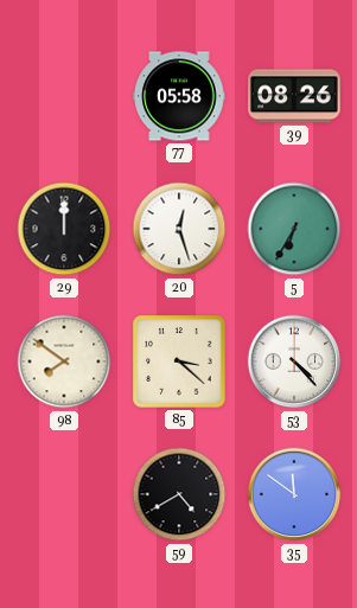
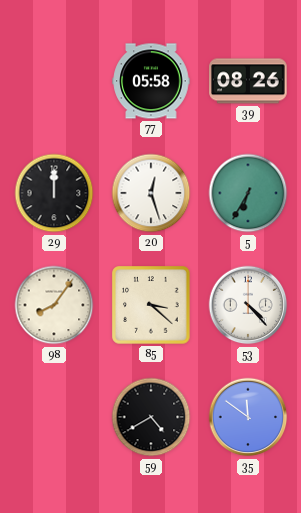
98: 7:51 -> 8:06
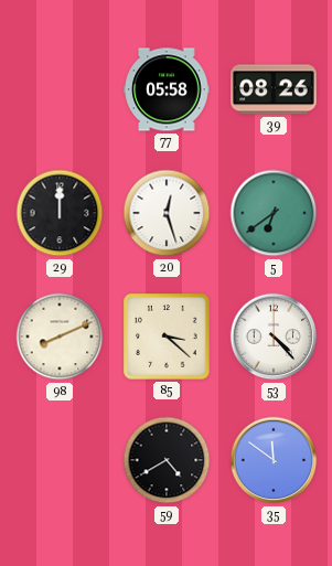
5: 6:35 -> 6:39
98: 8:06 -> 8:11
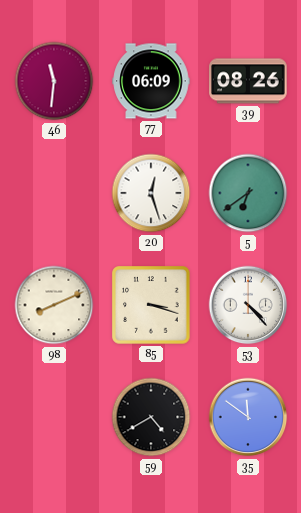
46: none -> 11:31
77: 05:58 -> 06:09
29: 12:00 -> none
85: 3:22 -> 3:18
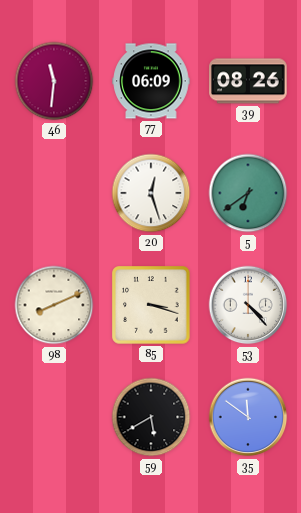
59: 4:40 -> 5:40
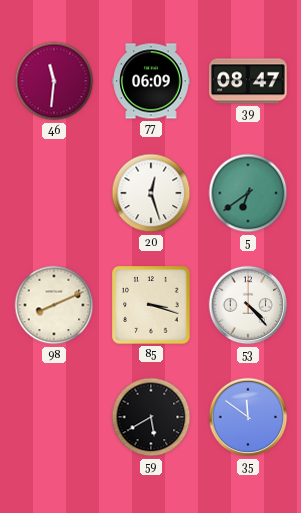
39: 08:26 -> 08:47
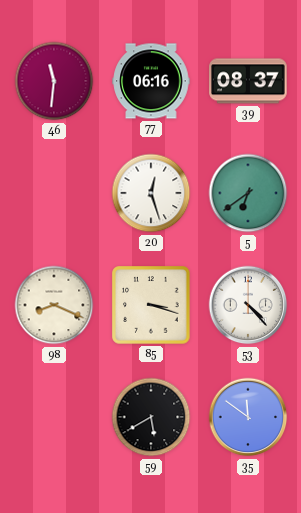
77: 06:09 -> 06:16
39: 08:47 -> 08:37
98: 8:11 -> 8:19
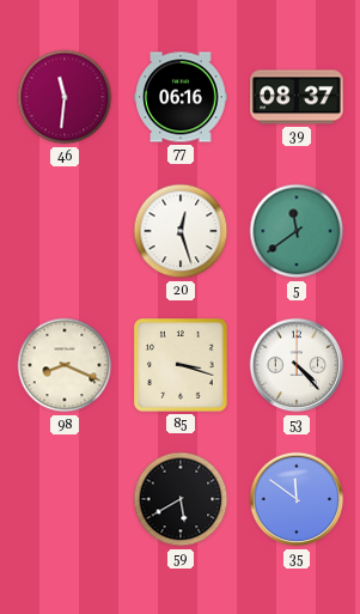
5: 6:39 -> 11:39
